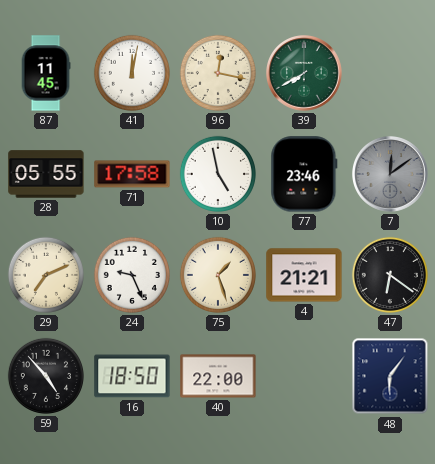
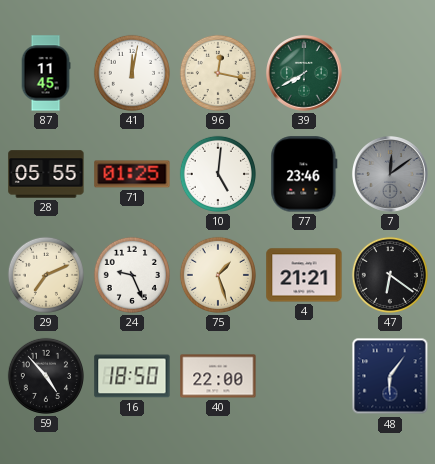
71: 17:58 -> 01:25
10: 4:58 -> 5:01
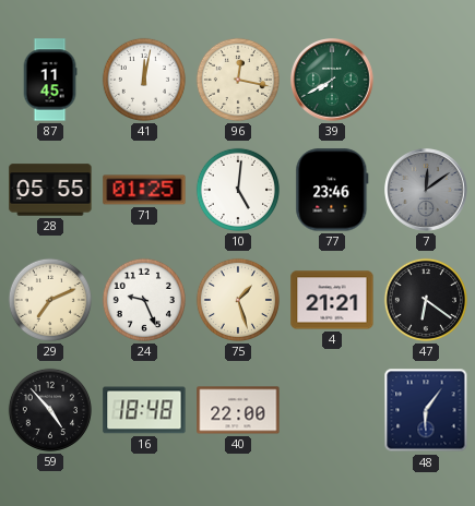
16: 18:50 -> 18:48
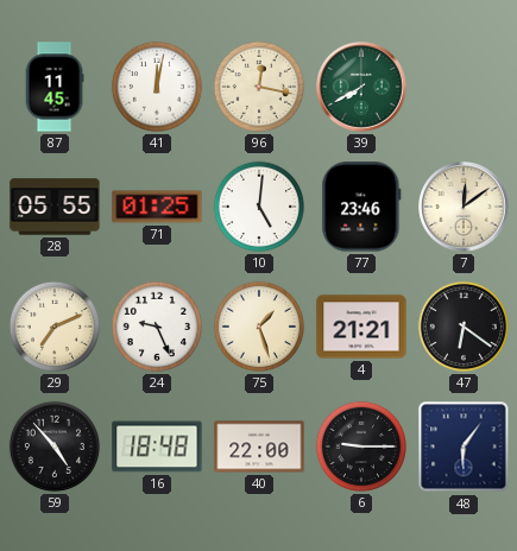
7 dial: grey -> cream
6: none -> 9:15
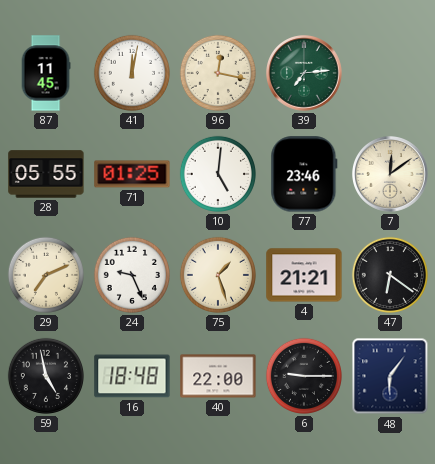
39: 7:40 -> 7:14
59: 4:53 -> 4:58
